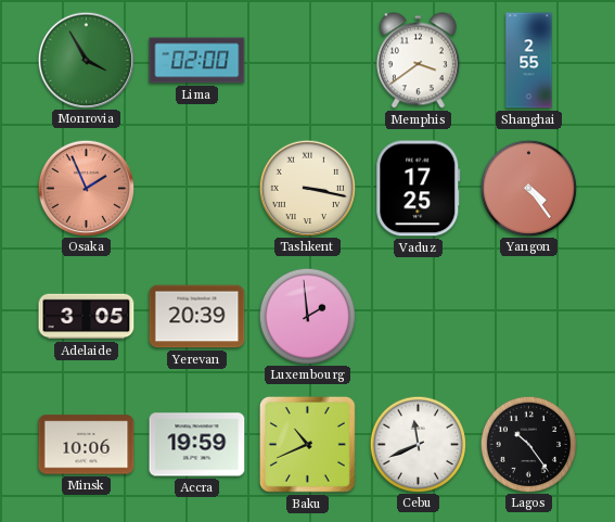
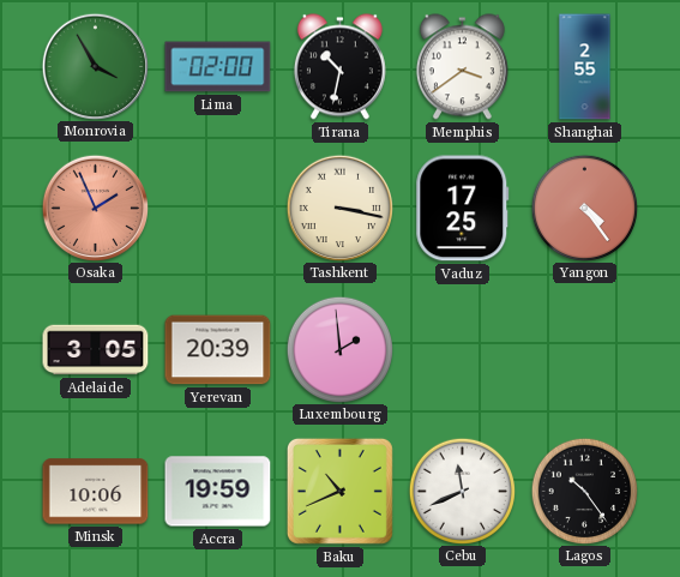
Tirana: none -> 10:32
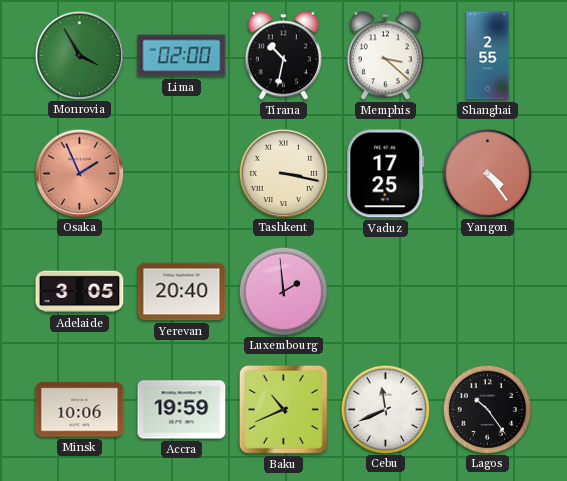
Memphis: 3:39 -> 3:22
Yerevan: 20:39 -> 20:40
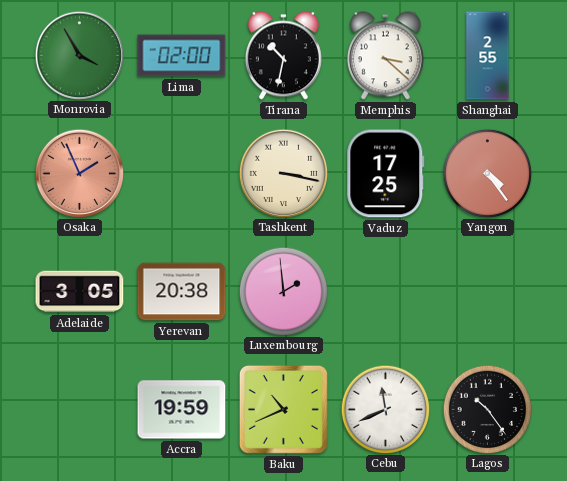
Yerevan: 20:40 -> 20:38
Minsk: 10:06 -> none
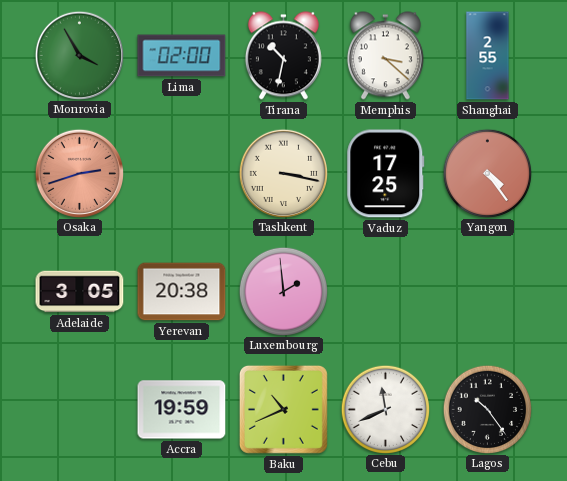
Osaka: 1:56 -> 2:42
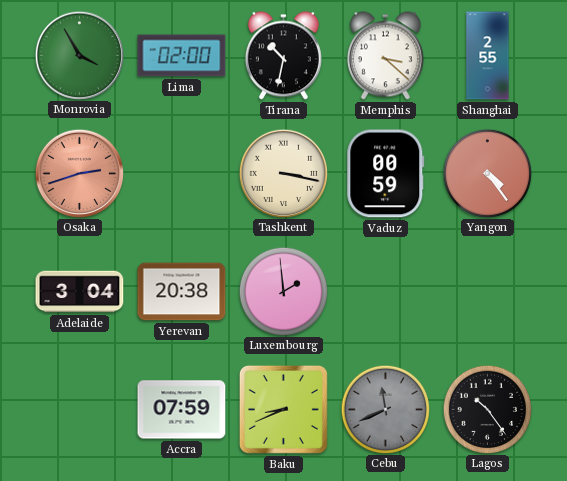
Vaduz: 17:25 -> 00:59
Adelaide: 3:05 -> 3:04
Accra: 19:59 -> 07:59
Baku: 10:41 -> 8:41
Cebu dial: white -> grey
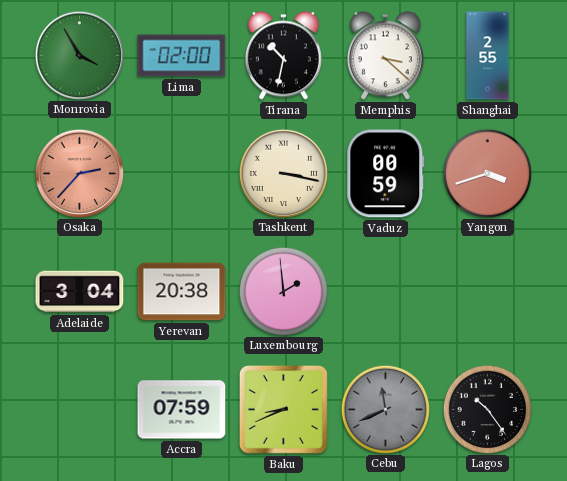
Osaka: 2:42 -> 2:37
Yangon: 4:24 -> 3:42
